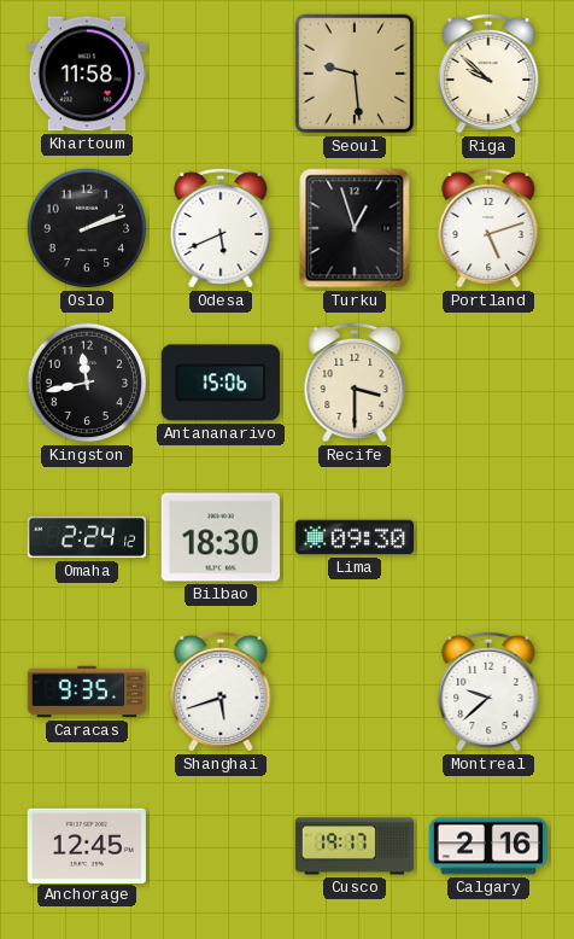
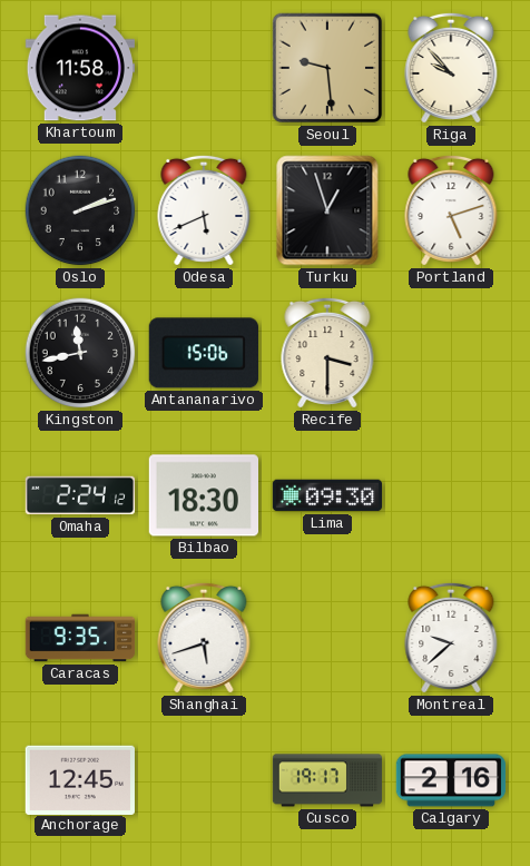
Riga: 9:52 -> 9:53
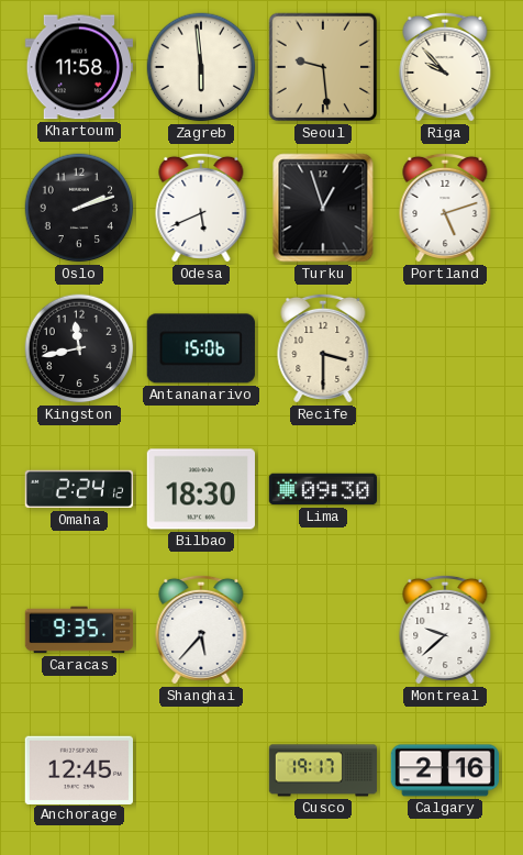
Zagreb: none -> 5:59
Shanghai: 5:42 -> 5:37
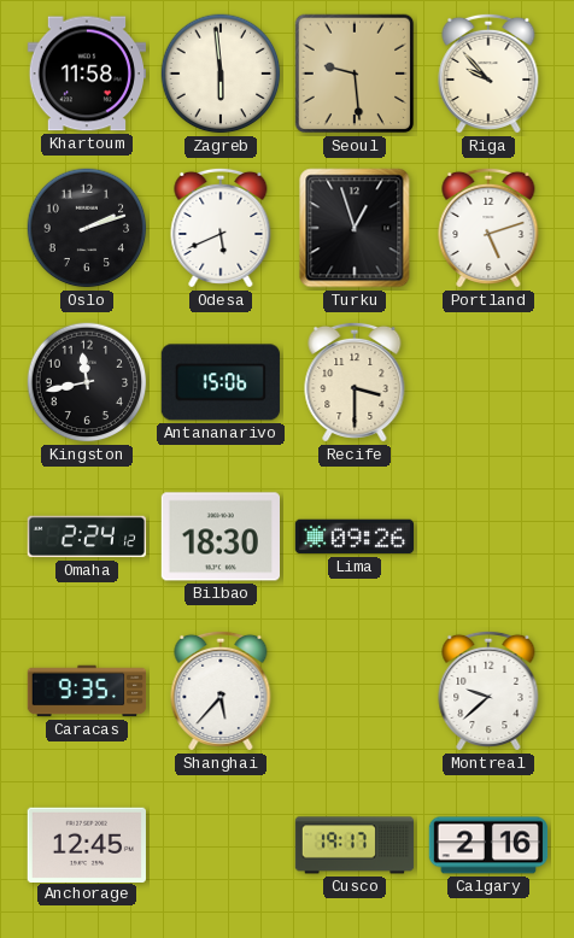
Lima: 09:30 -> 09:26
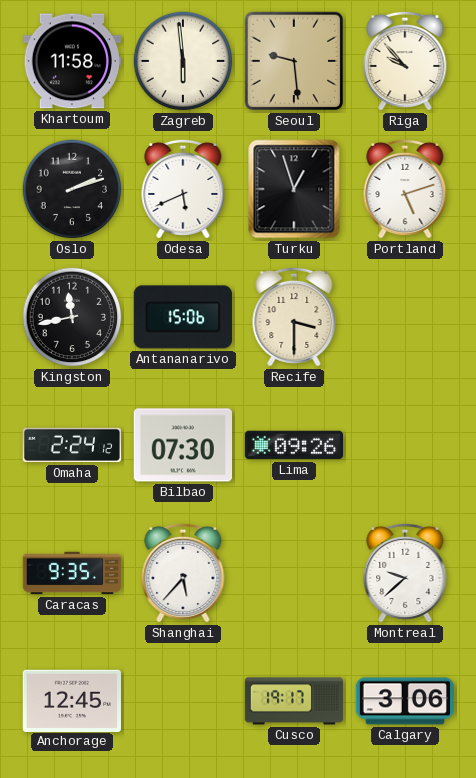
Bilbao: 18:30 -> 07:30
Calgary: 2:16 -> 3:06
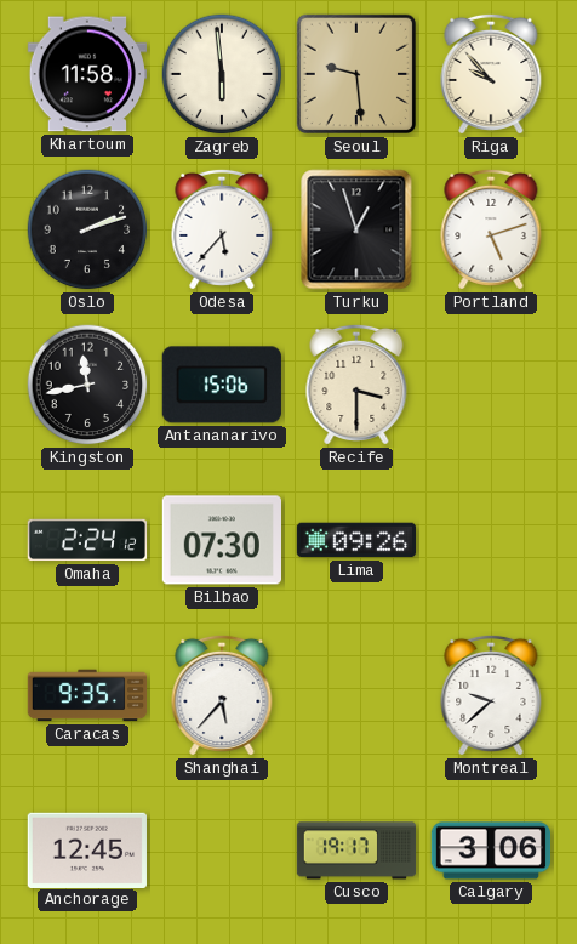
Odesa: 5:41 -> 5:37
